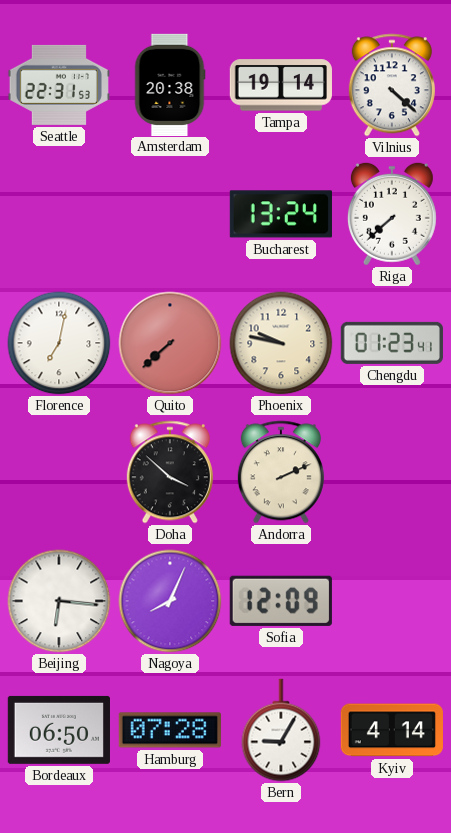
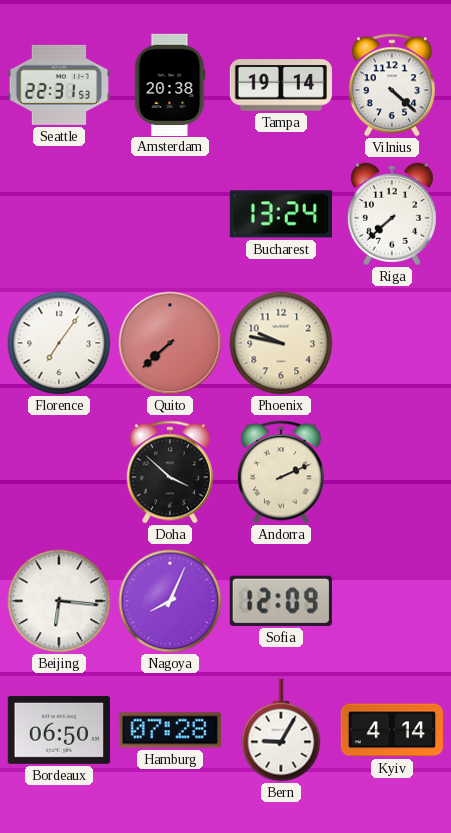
Florence: 7:02 -> 7:06
Chengdu: 01:23 -> none
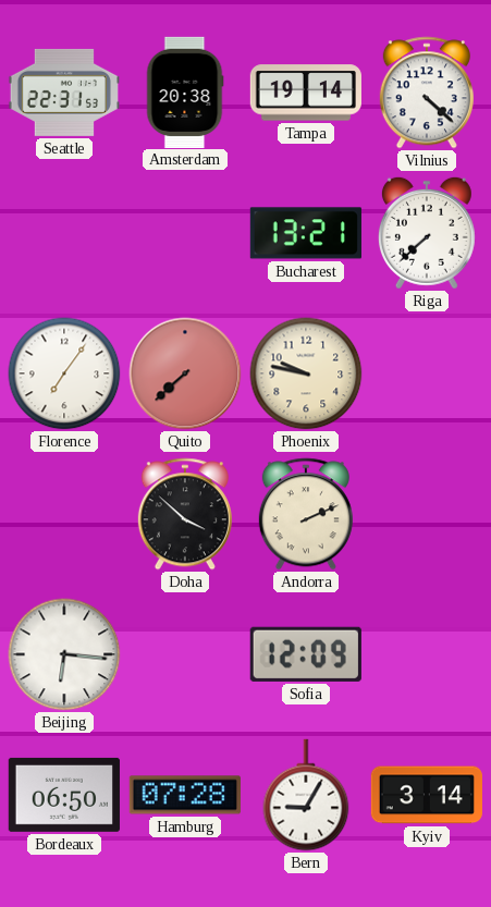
Bucharest: 13:24 -> 13:21
Nagoya: 8:04 -> none
Kyiv: 4:14 -> 3:14
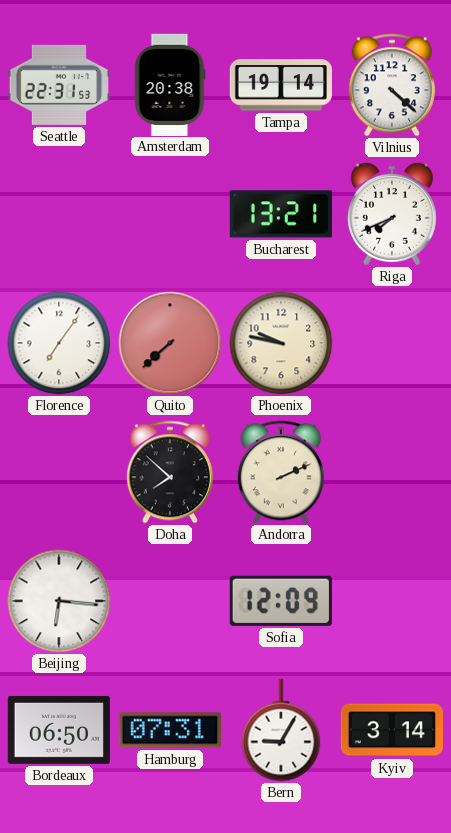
Riga: 7:38 -> 7:41
Doha: 3:52 -> 7:52
Hamburg: 07:28 -> 07:31
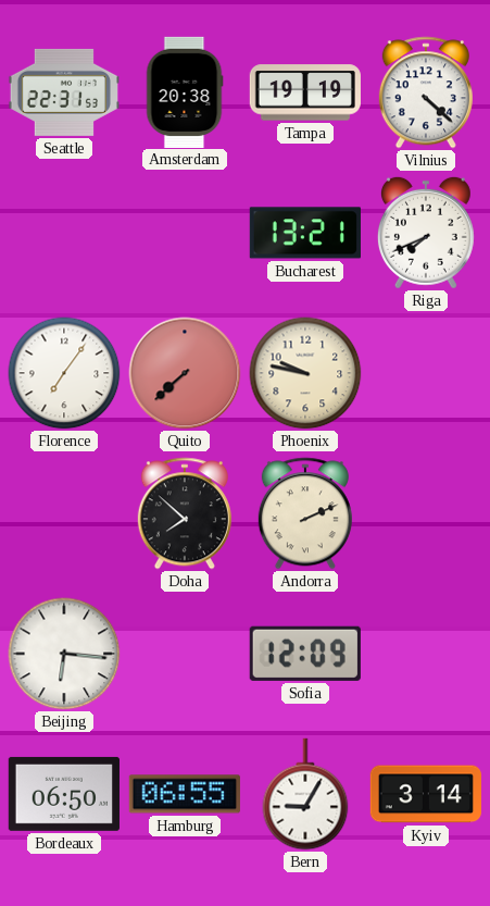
Tampa: 19:14 -> 19:19
Hamburg: 07:31 -> 06:55
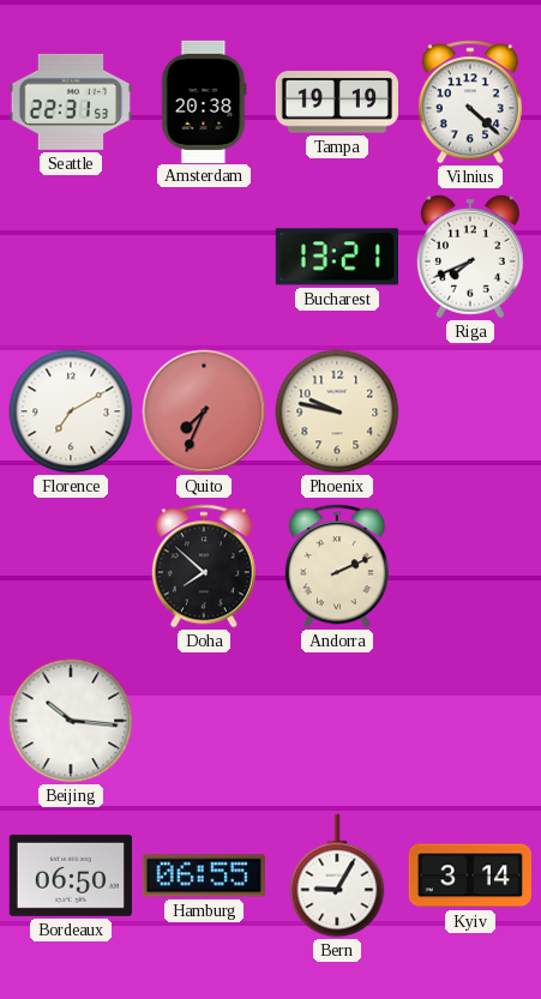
Florence: 7:06 -> 7:10
Quito: 7:38 -> 7:34
Beijing: 6:16 -> 10:16
Sofia: 12:09 -> none
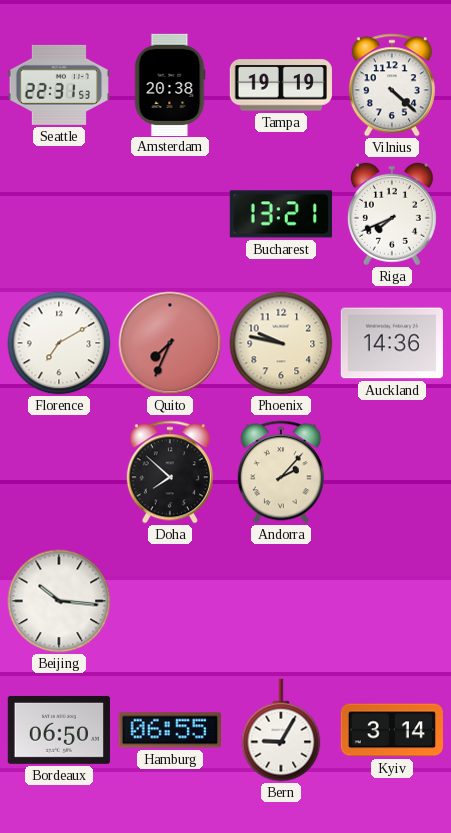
Auckland: none -> 14:36
Andorra: 2:11 -> 2:07
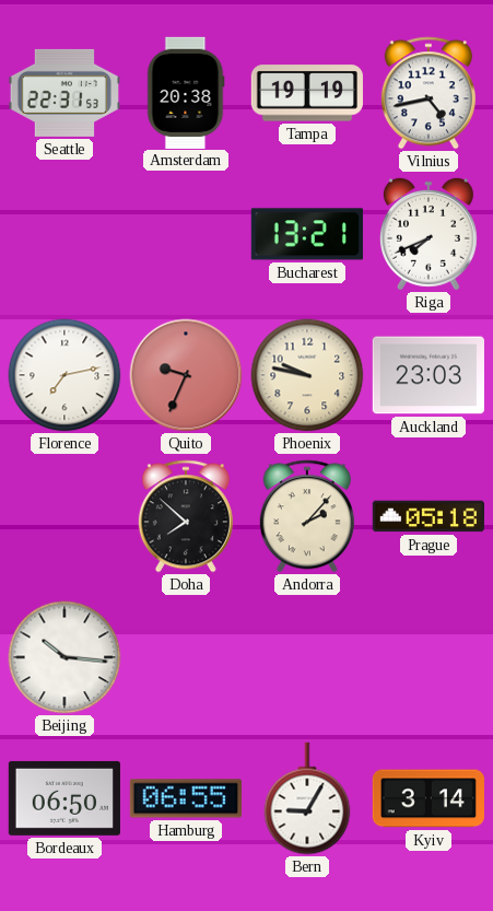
Vilnius: 4:22 -> 4:43
Florence: 7:10 -> 7:13
Quito: 7:34 -> 9:34
Auckland: 14:36 -> 23:03
Prague: none -> 05:18
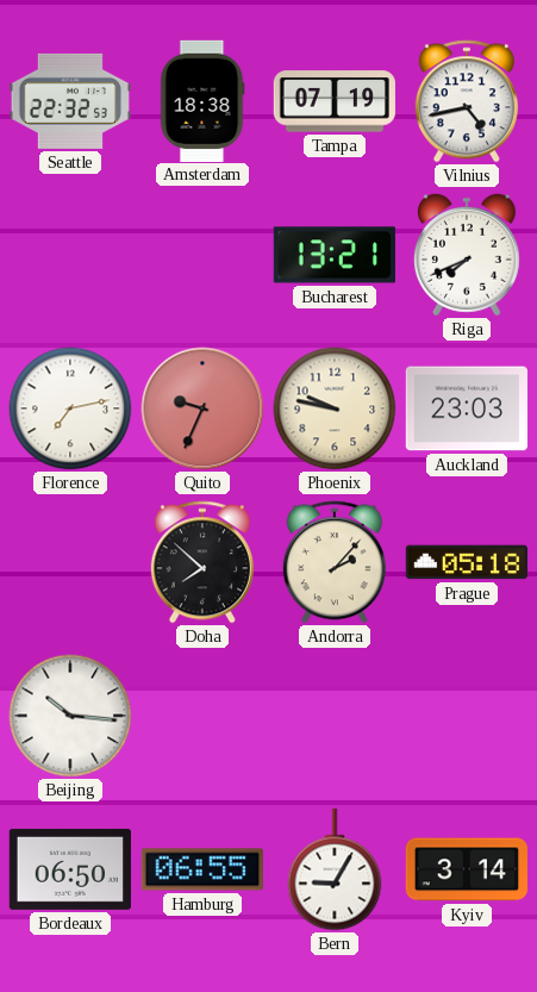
Seattle: 22:31 -> 22:32
Amsterdam: 20:38 -> 18:38
Tampa: 19:19 -> 07:19
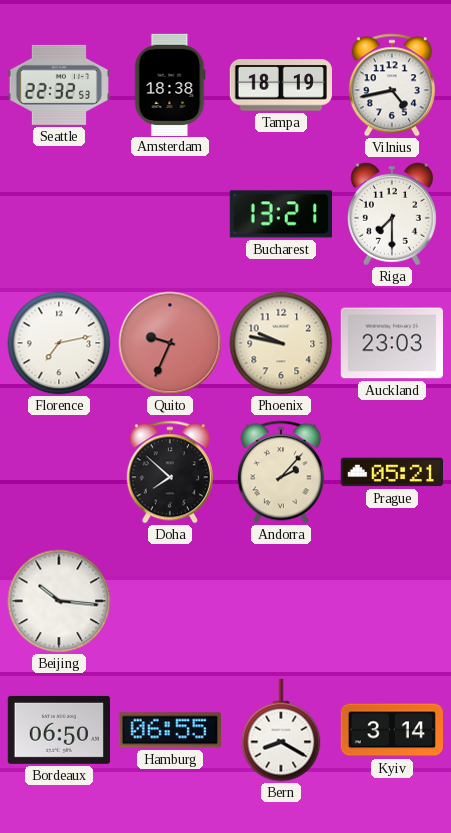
Tampa: 07:19 -> 18:19
Riga: 7:41 -> 7:30
Prague: 05:18 -> 05:21
Bern: 9:05 -> 8:20
